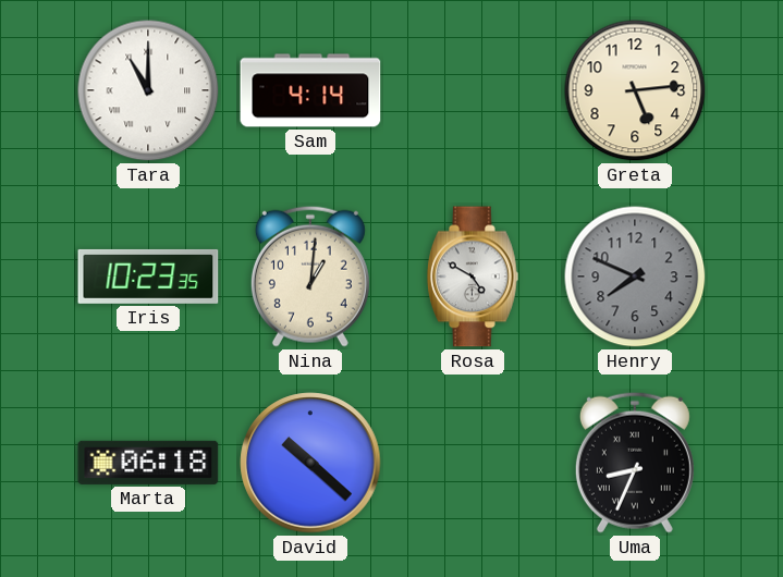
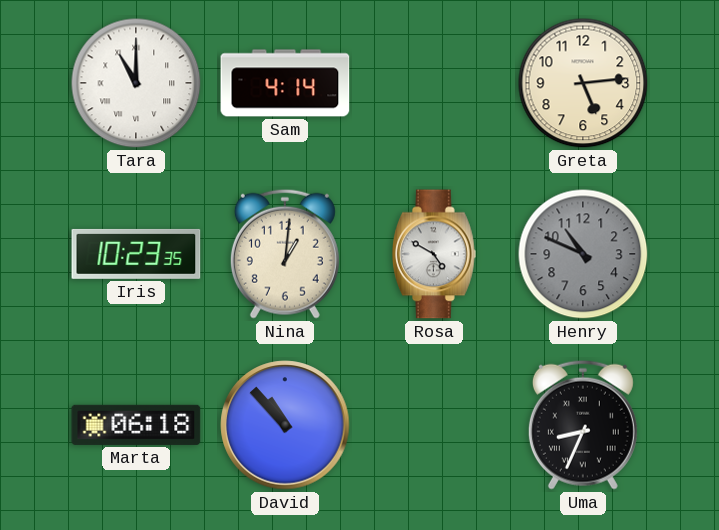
Henry: 7:49 -> 10:49
David: 10:22 -> 10:53
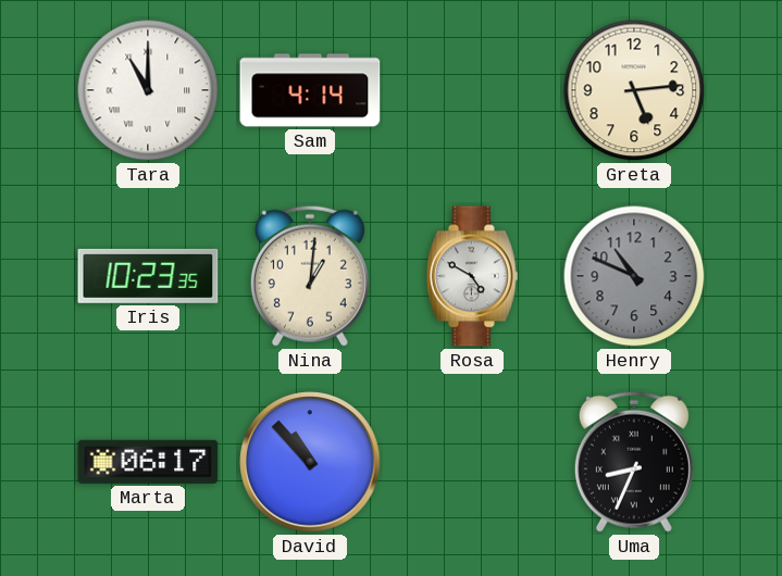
Marta: 06:18 -> 06:17
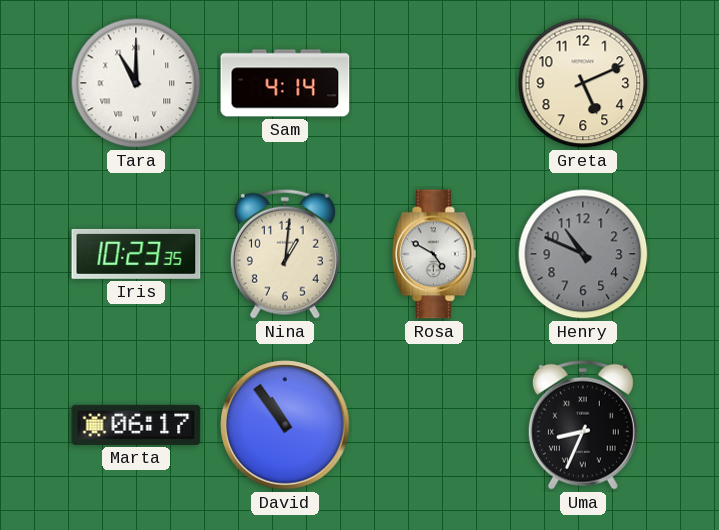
Greta: 5:14 -> 5:11
David: 10:53 -> 10:54
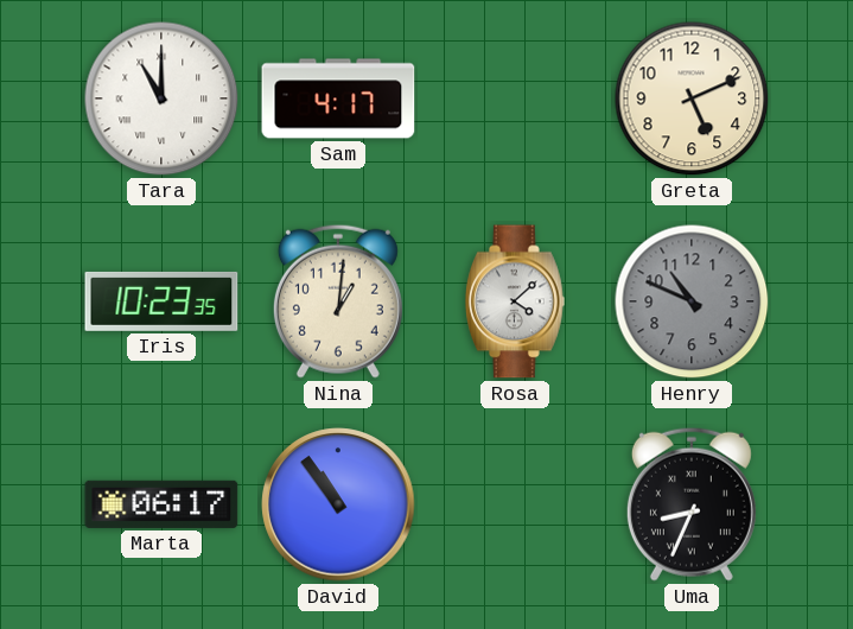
Sam: 4:14 -> 4:17
Rosa: 4:50 -> 4:08
